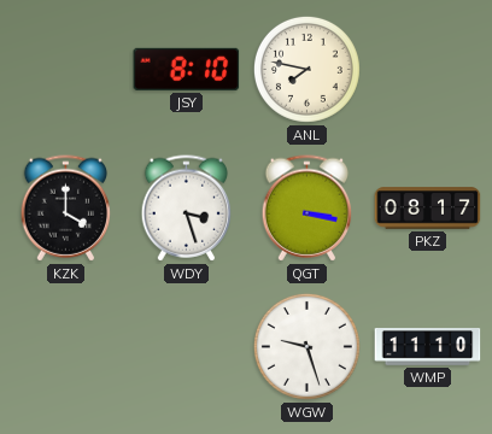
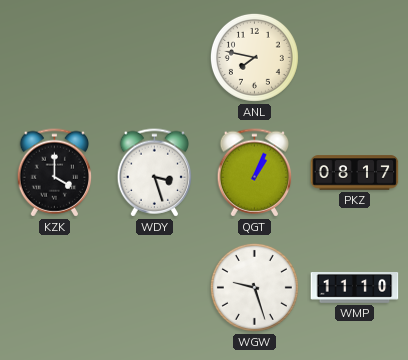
JSY: 8:10 -> none
QGT: 3:17 -> 1:04
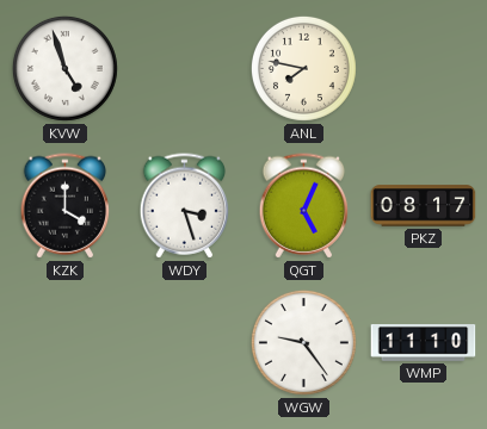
KVW: none -> 4:57
QGT: 1:04 -> 5:04
WGW: 9:27 -> 9:24
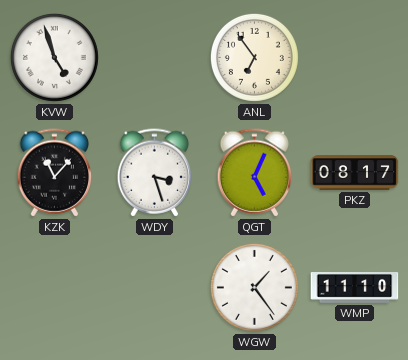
ANL: 7:47 -> 6:54
KZK: 4:00 -> 11:07
WGW: 9:24 -> 1:24
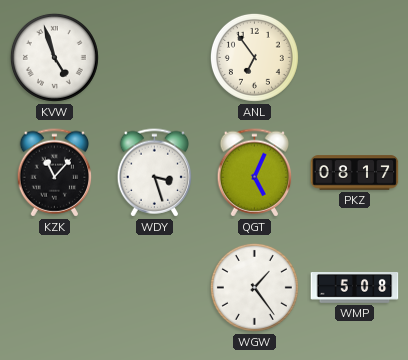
WMP: 11:10 -> 5:08
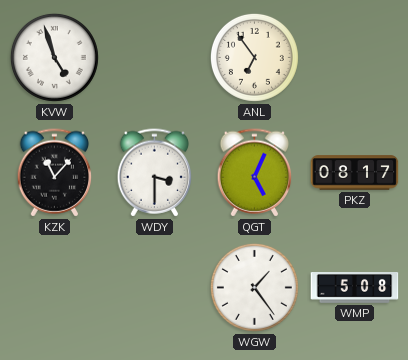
WDY: 3:27 -> 3:30
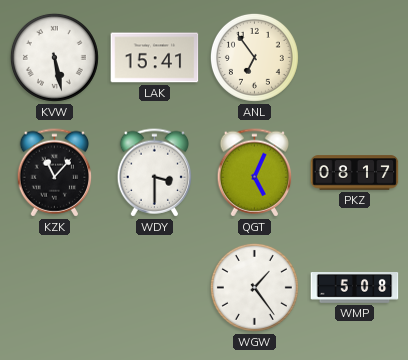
KVW: 4:57 -> 5:28
LAK: none -> 15:41
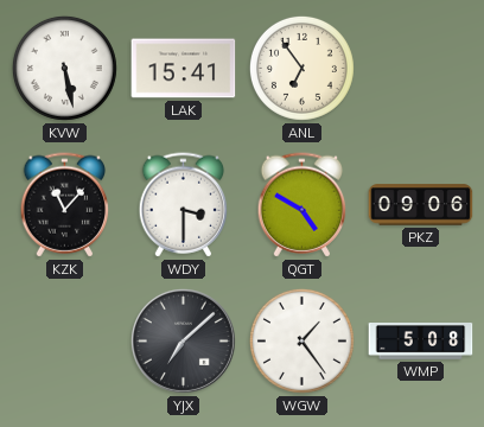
QGT: 5:04 -> 4:50
PKZ: 08:17 -> 09:06
YJX: none -> 7:08
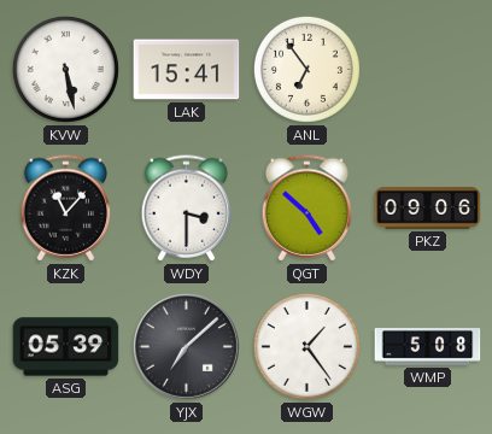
QGT: 4:50 -> 4:52
ASG: none -> 05:39
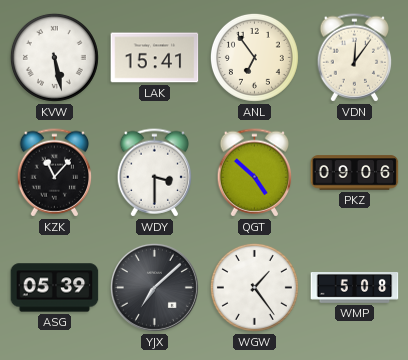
VDN: none -> 12:06
